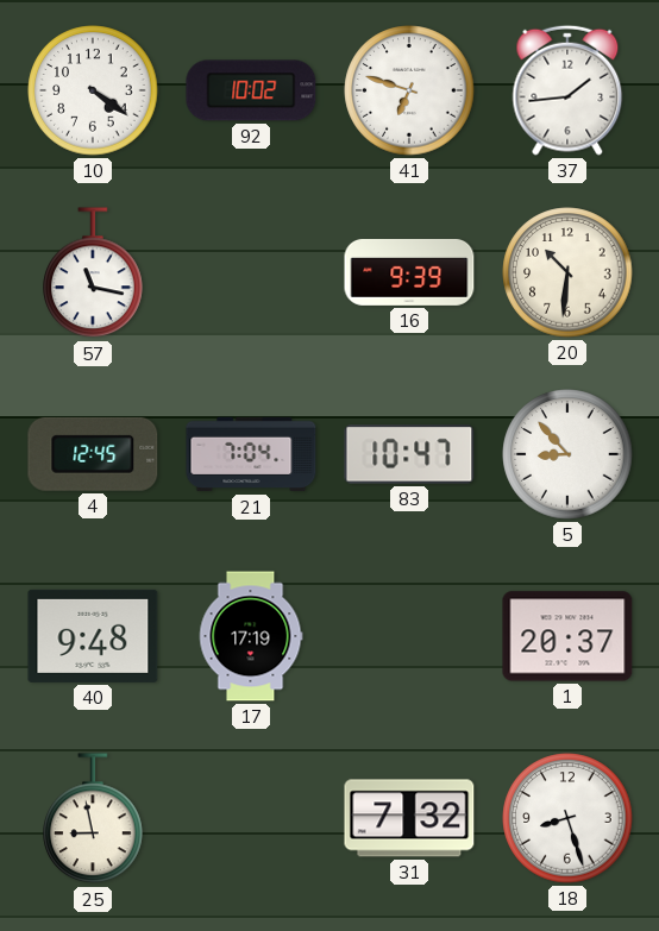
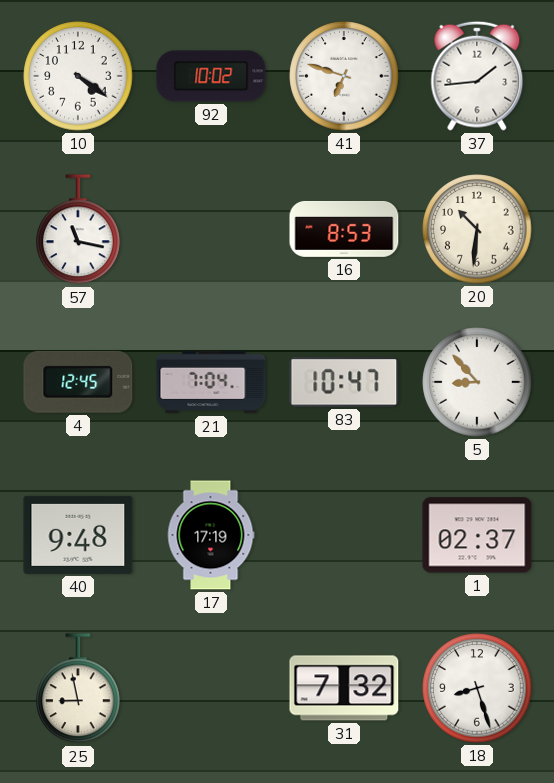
16: 9:39 -> 8:53
1: 20:37 -> 02:37
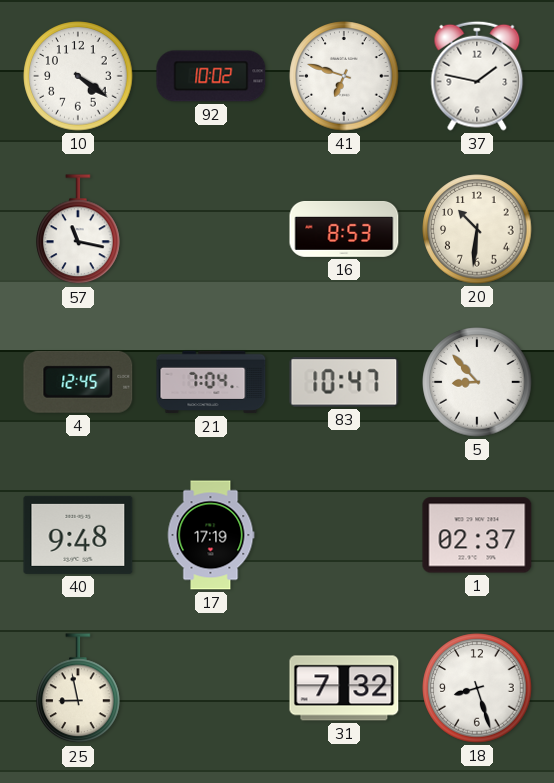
37: 1:44 -> 1:47
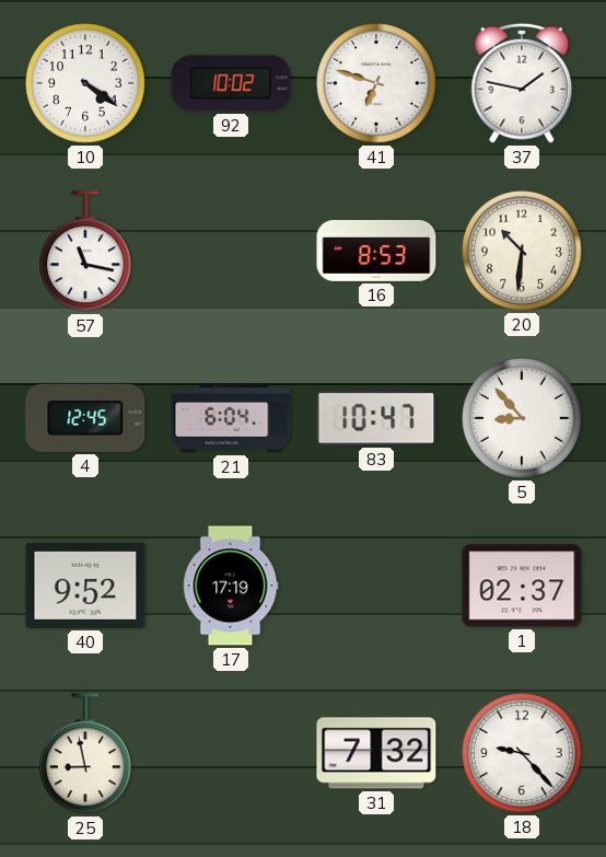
21: 7:04 -> 6:04
40: 9:48 -> 9:52
18: 8:27 -> 9:23
